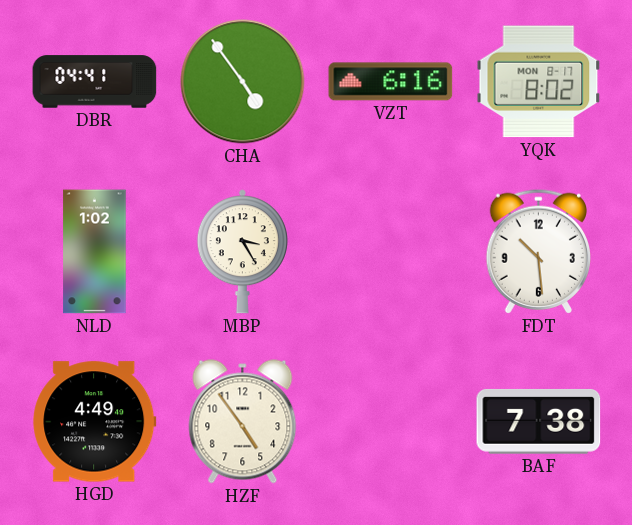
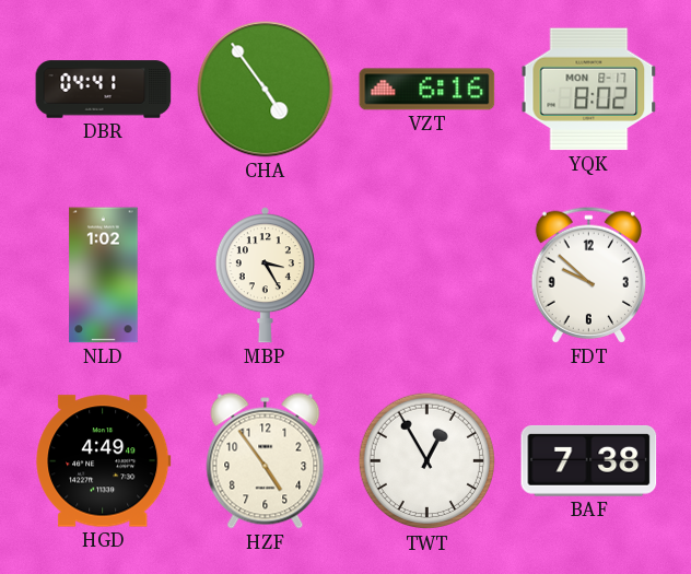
FDT: 10:29 -> 9:52
TWT: none -> 12:55
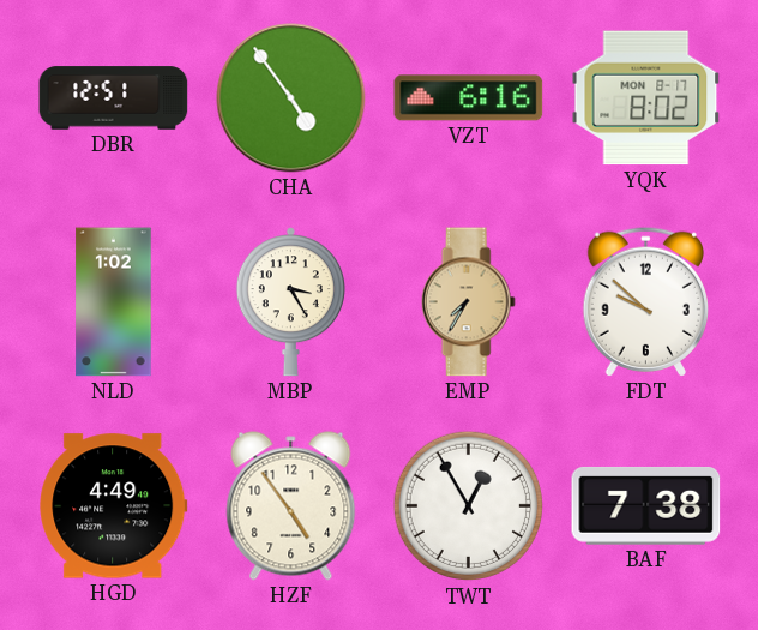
DBR: 04:41 -> 12:51
EMP: none -> 7:35
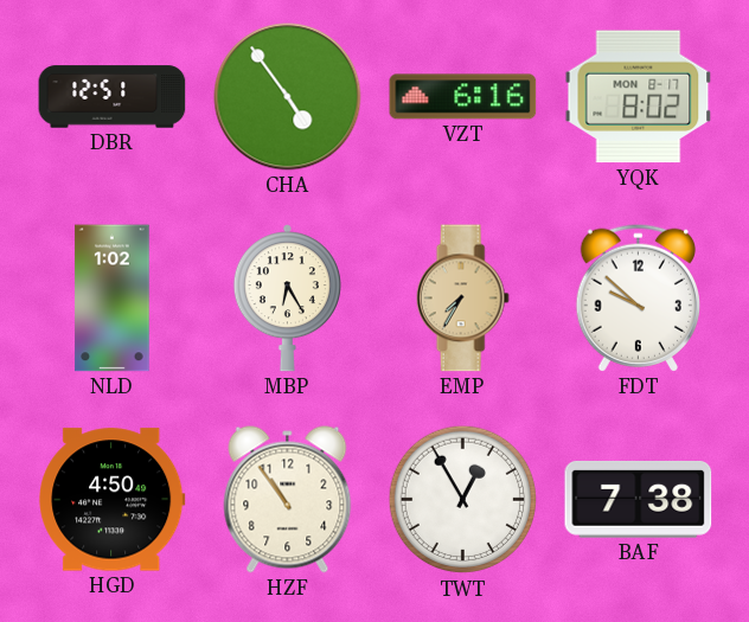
MBP: 3:25 -> 6:25
HGD: 4:49 -> 4:50
HZF: 4:54 -> 10:54
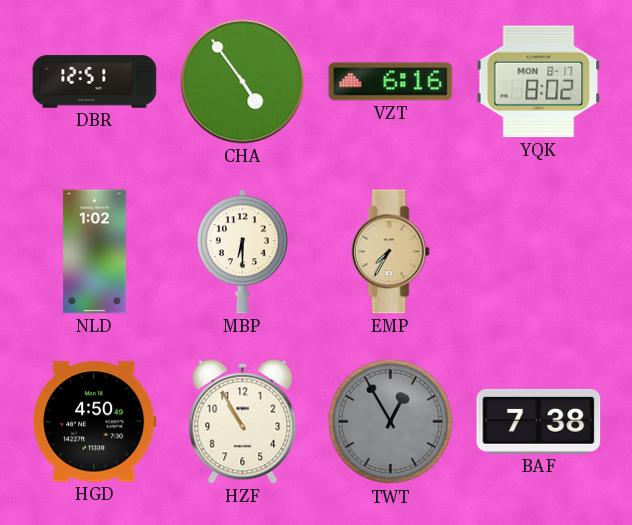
MBP: 6:25 -> 6:30
FDT: 9:52 -> none
HZF: 10:54 -> 10:55
TWT dial: white -> grey
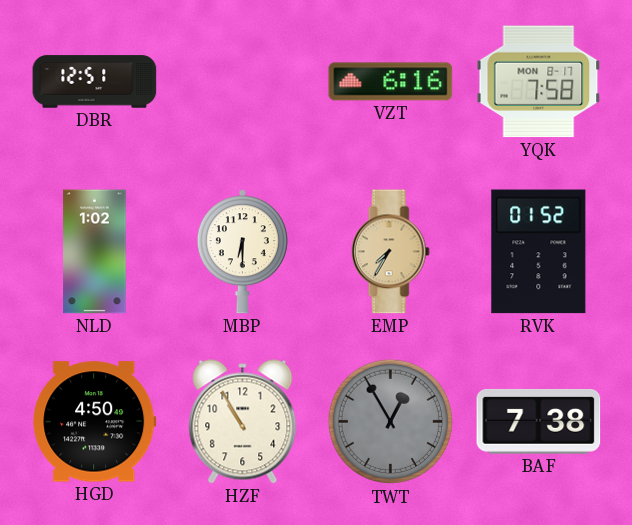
CHA: 4:54 -> none
YQK: 8:02 -> 7:58
RVK: none -> 01:52
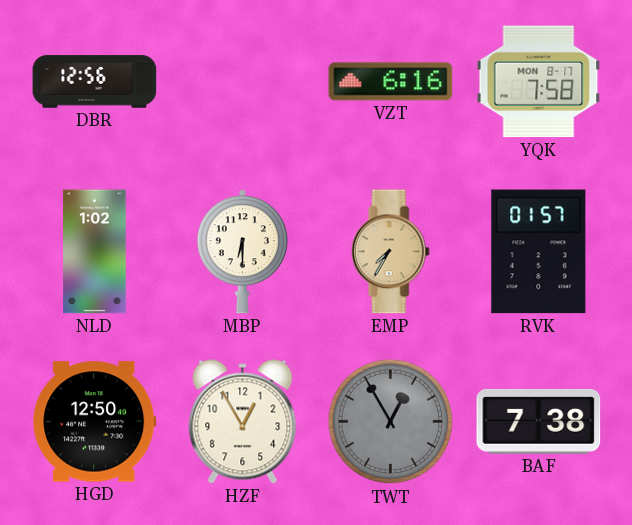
DBR: 12:51 -> 12:56
RVK: 01:52 -> 01:57
HGD: 4:50 -> 12:50
HZF: 10:55 -> 12:55
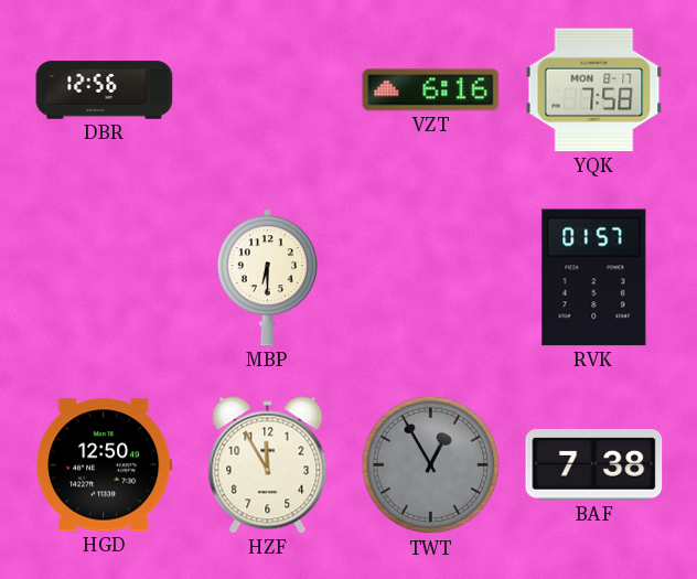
NLD: 1:02 -> none
EMP: 7:35 -> none
HZF: 12:55 -> 11:55
